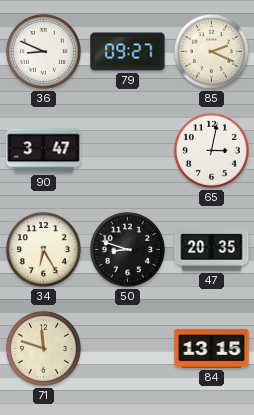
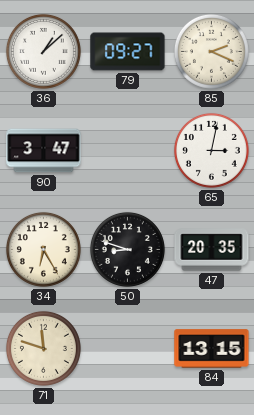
36: 8:49 -> 1:08
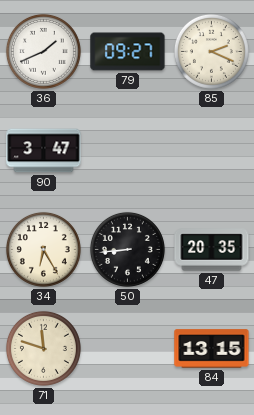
36: 1:08 -> 1:41
65: 3:02 -> none
50: 8:48 -> 8:44
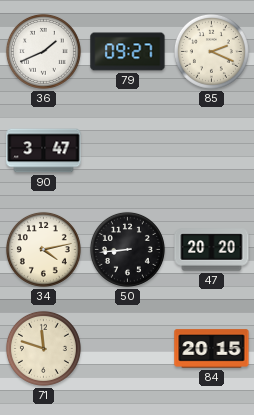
34: 6:25 -> 4:13
47: 20:35 -> 20:20
84: 13:15 -> 20:15
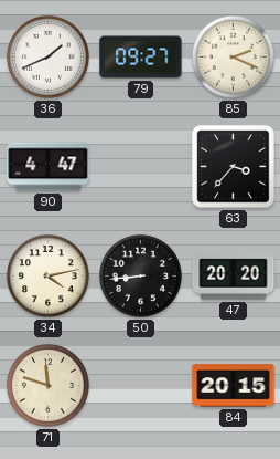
90: 3:47 -> 4:47
63: none -> 3:37
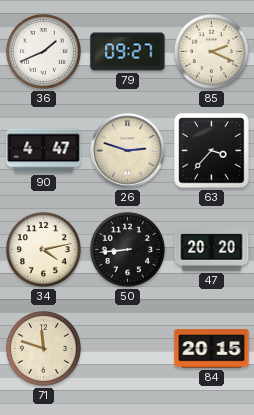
26: none -> 2:48
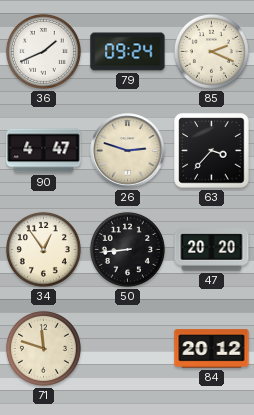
79: 09:27 -> 09:24
34: 4:13 -> 12:54
84: 20:15 -> 20:12
